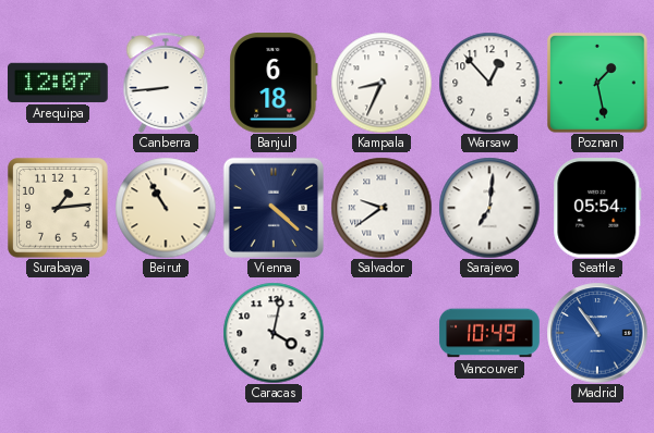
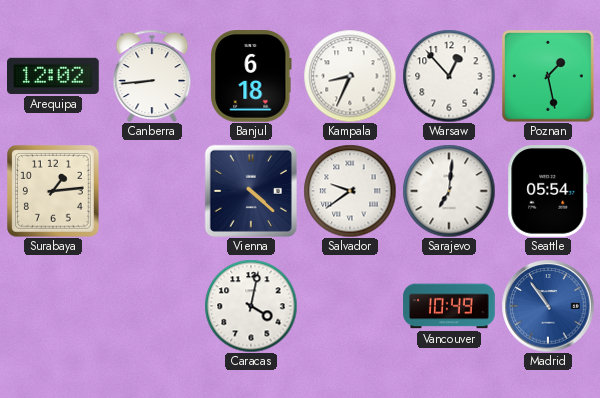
Arequipa: 12:07 -> 12:02
Beirut: 10:55 -> none
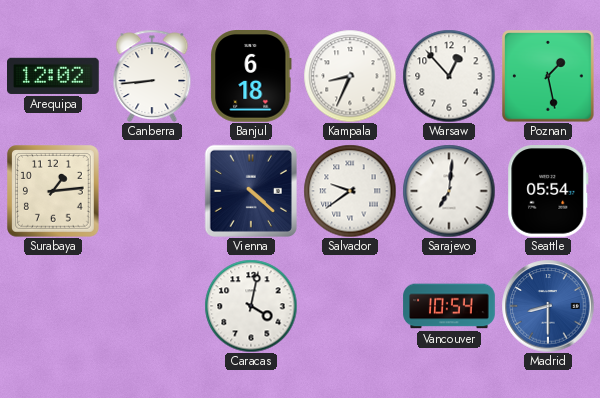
Vancouver: 10:49 -> 10:54
Madrid: 10:54 -> 8:30
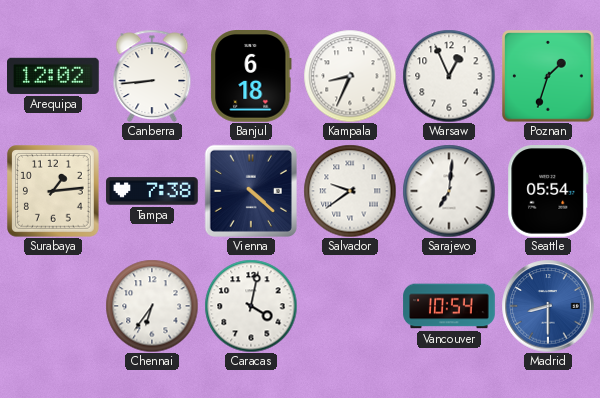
Warsaw: 12:53 -> 12:56
Poznan: 1:28 -> 1:33
Tampa: none -> 7:38
Chennai: none -> 6:36
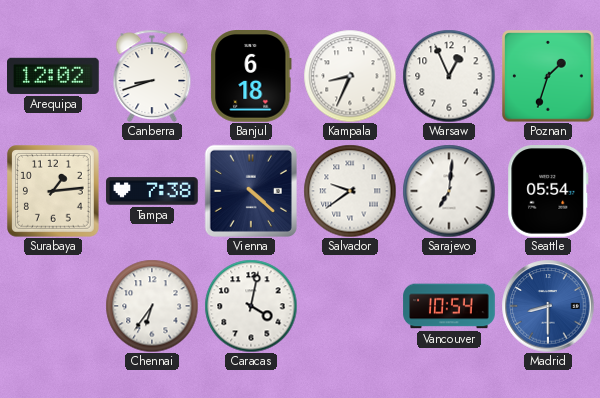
Canberra: 8:44 -> 8:42
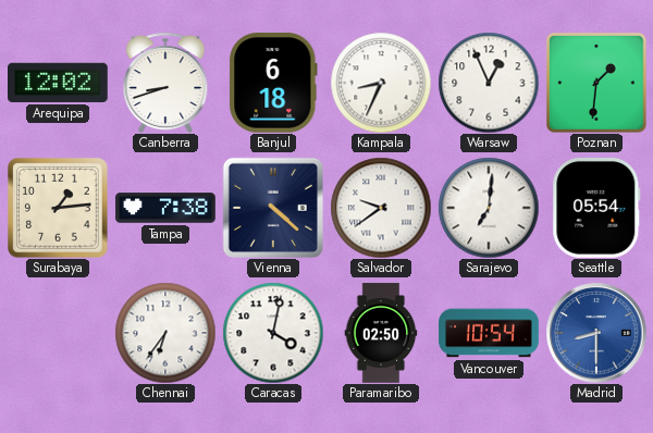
Poznan: 1:33 -> 1:31
Paramaribo: none -> 02:50
